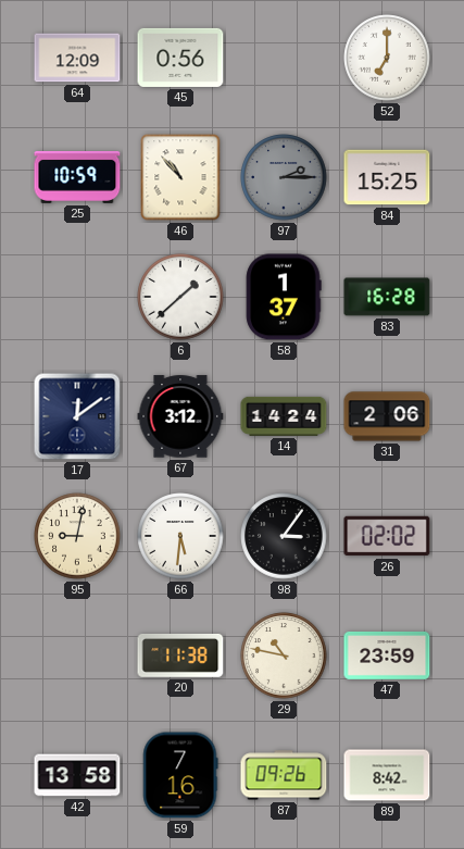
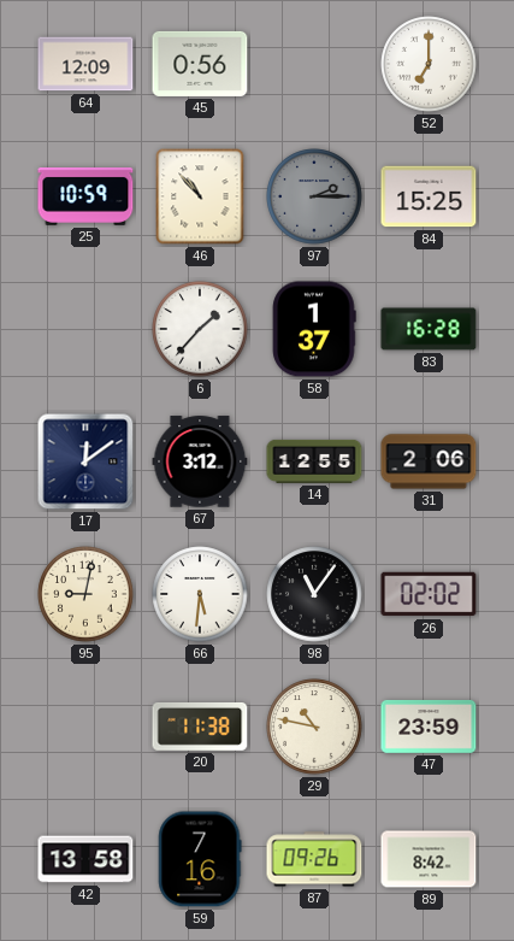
6: 1:38 -> 1:37
14: 14:24 -> 12:55
98: 3:06 -> 11:06
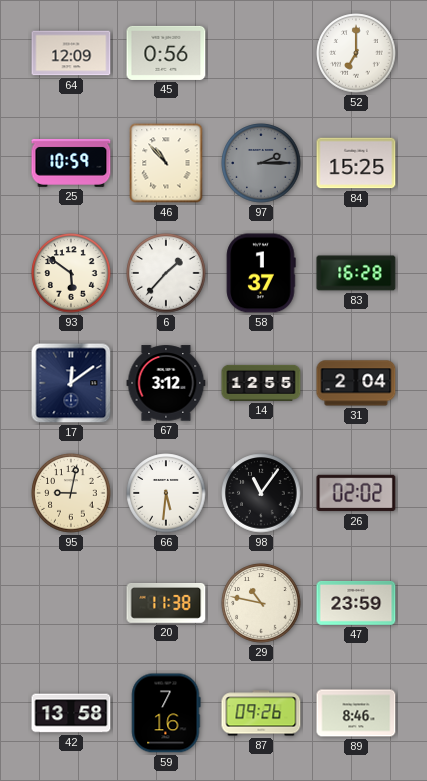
93: none -> 5:51
31: 2:06 -> 2:04
89: 8:42 -> 8:46
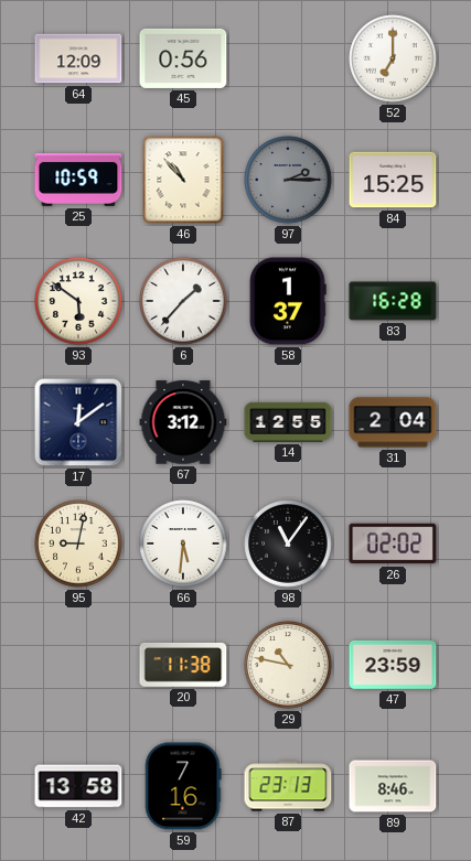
87: 09:26 -> 23:13
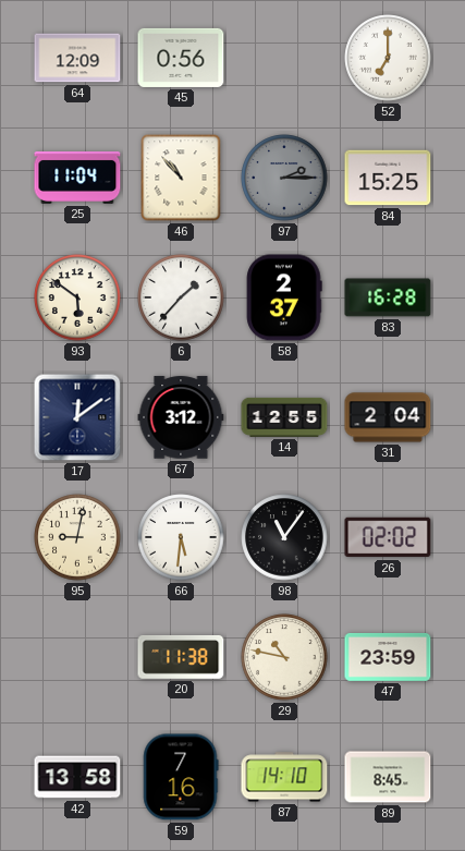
25: 10:59 -> 11:04
58: 1:37 -> 2:37
87: 23:13 -> 14:10
89: 8:46 -> 8:45
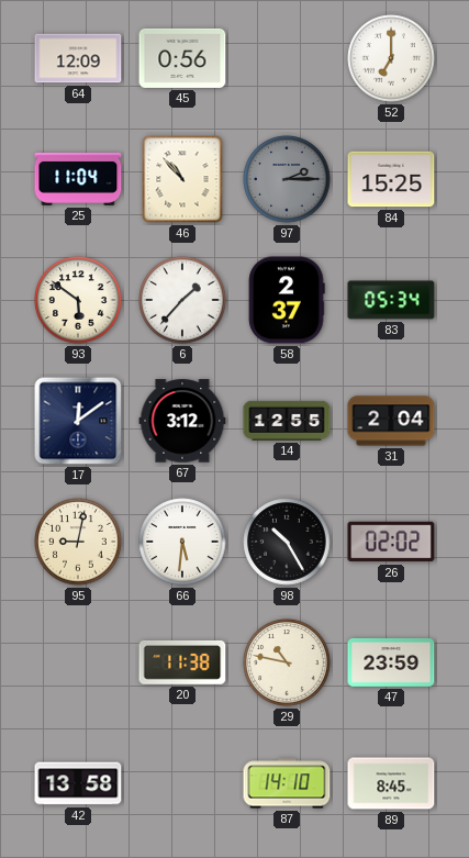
83: 16:28 -> 05:34
98: 11:06 -> 10:25
59: 7:16 -> none
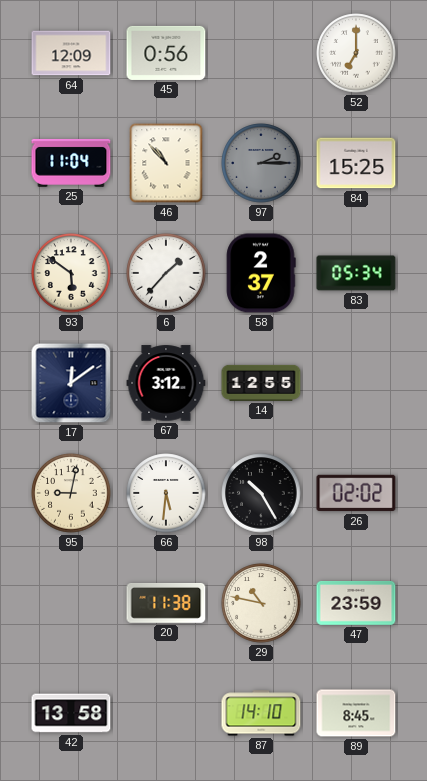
31: 2:04 -> none
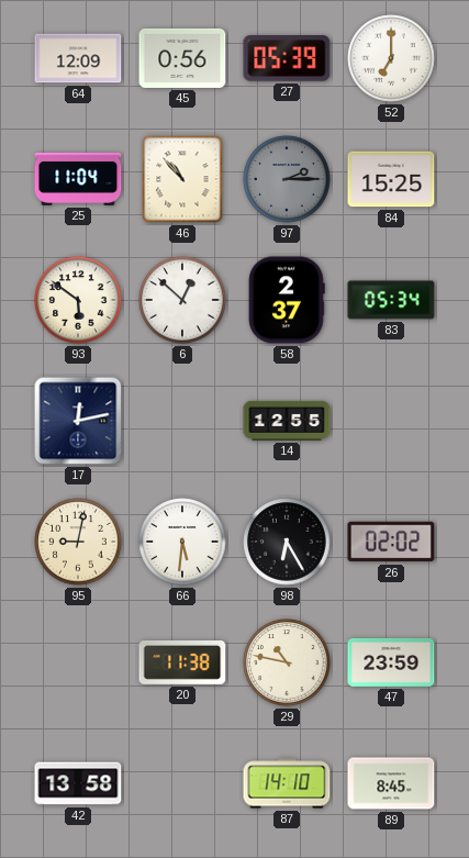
27: none -> 05:39
6: 1:37 -> 12:52
17: 12:09 -> 12:13
67: 3:12 -> none
98: 10:25 -> 6:25
